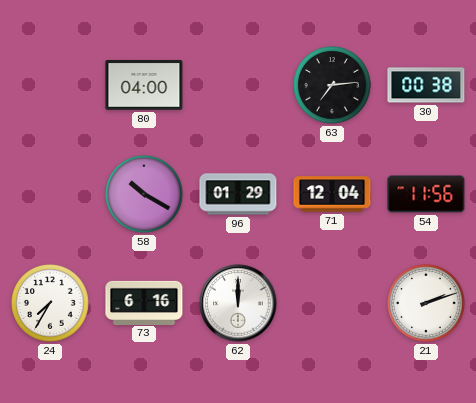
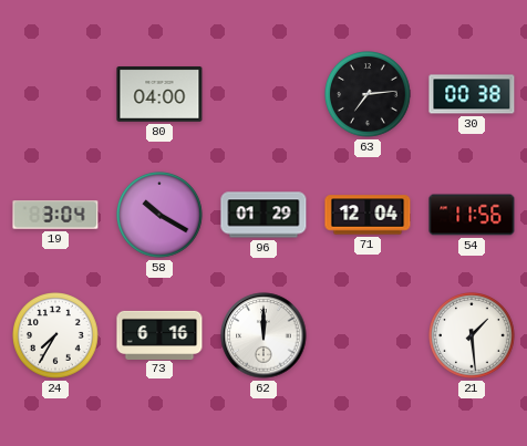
19: none -> 3:04
21: 2:12 -> 1:29
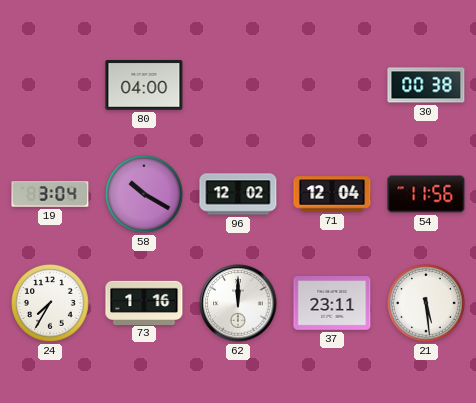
63: 7:14 -> none
96: 01:29 -> 12:02
73: 6:16 -> 1:16
37: none -> 23:11
21: 1:29 -> 5:29
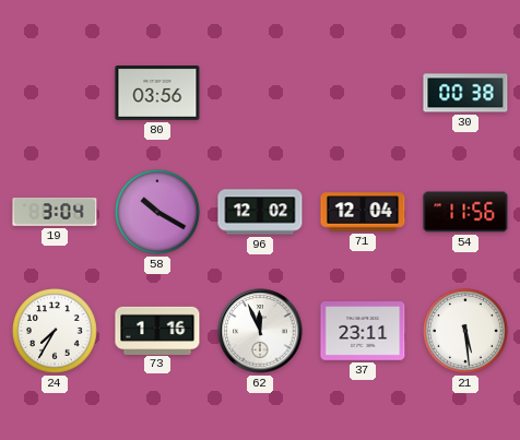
80: 04:00 -> 03:56
62: 12:00 -> 11:56
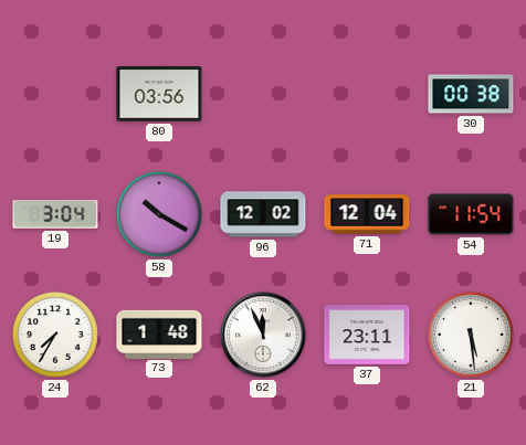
54: 11:56 -> 11:54
73: 1:16 -> 1:48
